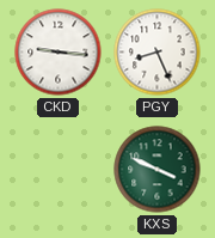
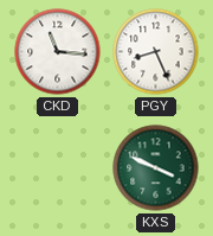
CKD: 9:16 -> 11:16
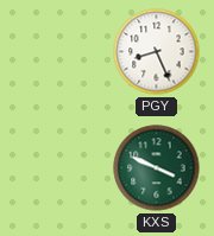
CKD: 11:16 -> none
